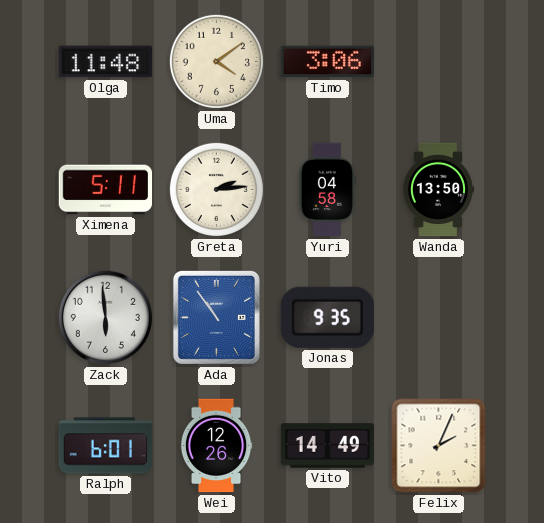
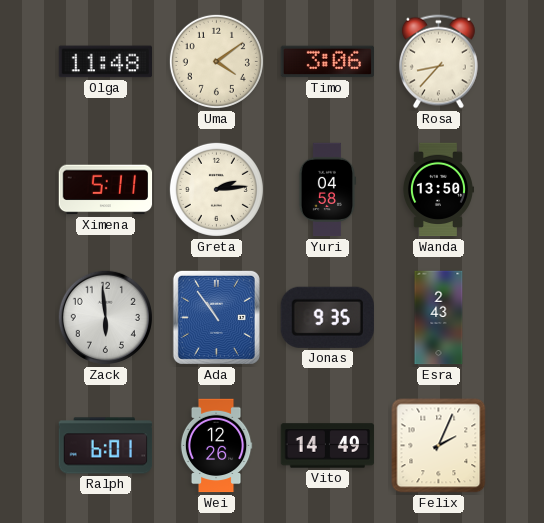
Rosa: none -> 8:37
Esra: none -> 2:43
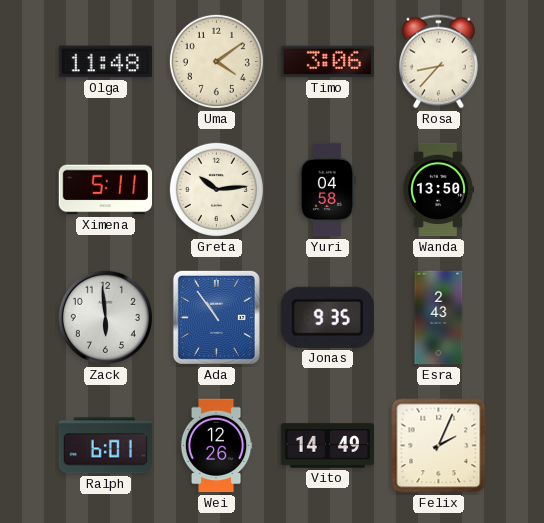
Greta: 2:14 -> 10:14
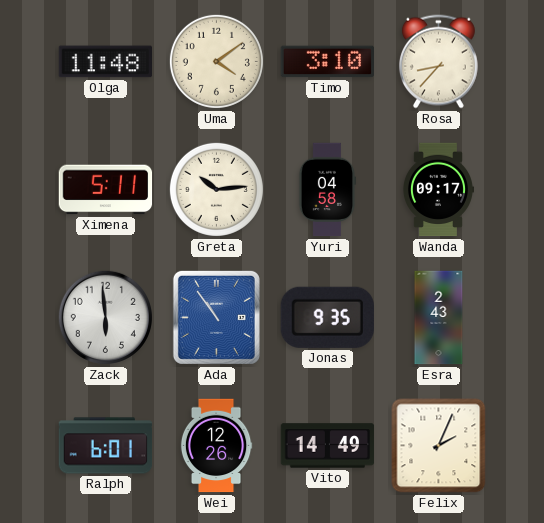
Timo: 3:06 -> 3:10
Wanda: 13:50 -> 09:17
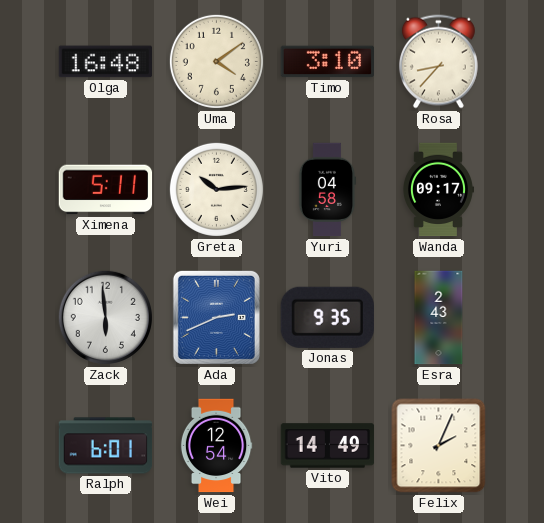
Olga: 11:48 -> 16:48
Ada: 10:54 -> 2:41
Wei: 12:26 -> 12:54
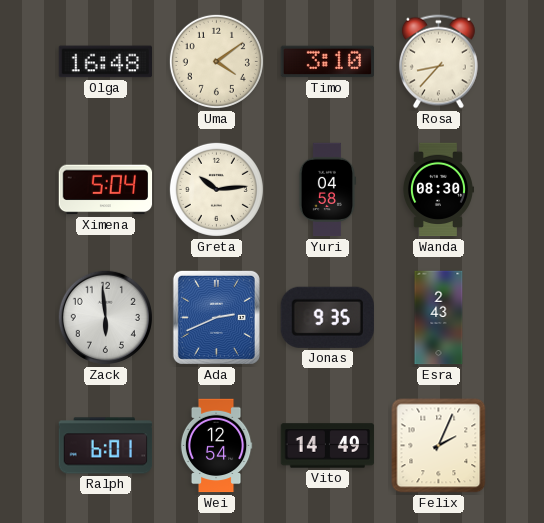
Ximena: 5:11 -> 5:04
Wanda: 09:17 -> 08:30
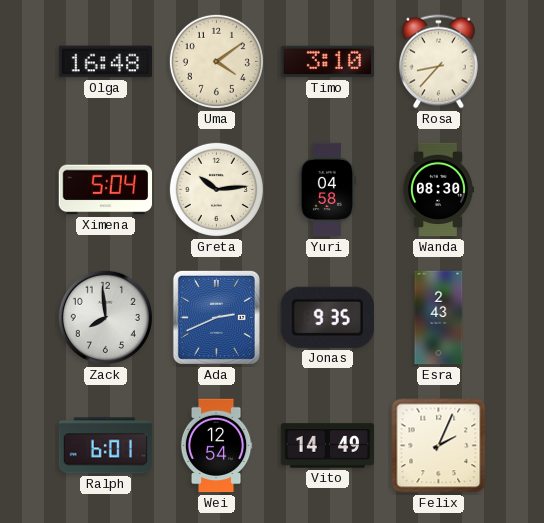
Zack: 5:59 -> 7:59
